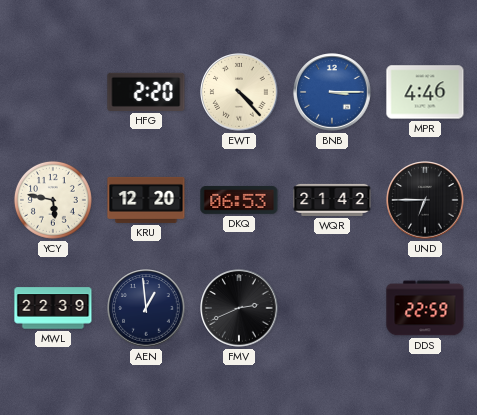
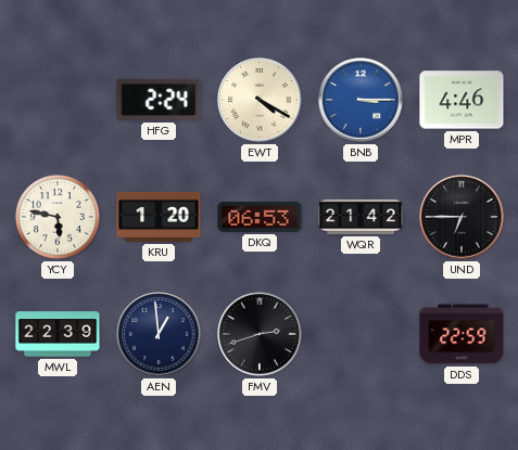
HFG: 2:20 -> 2:24
EWT: 4:23 -> 4:20
KRU: 12:20 -> 1:20
FMV: 2:41 -> 2:42
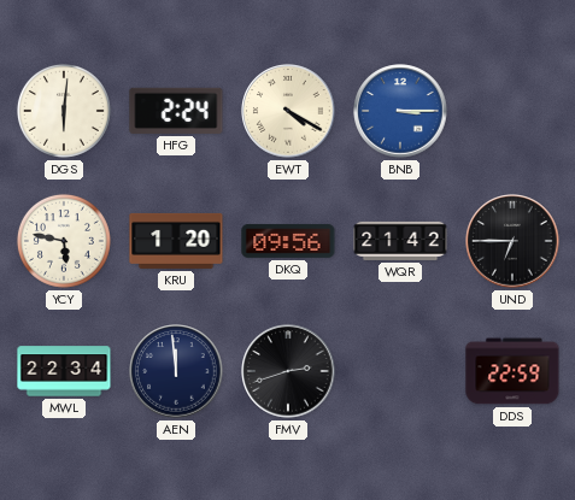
DGS: none -> 6:01
MPR: 4:46 -> none
DKQ: 06:53 -> 09:56
MWL: 22:39 -> 22:34
AEN: 12:59 -> 11:59
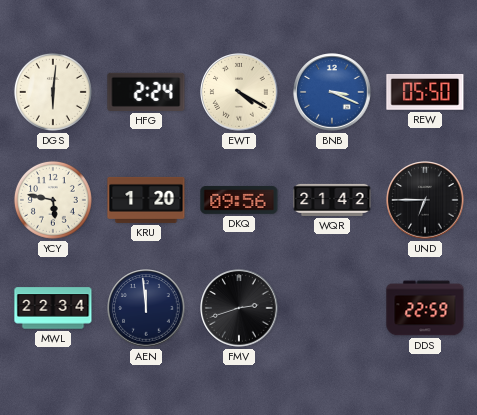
BNB: 3:15 -> 3:19
REW: none -> 05:50
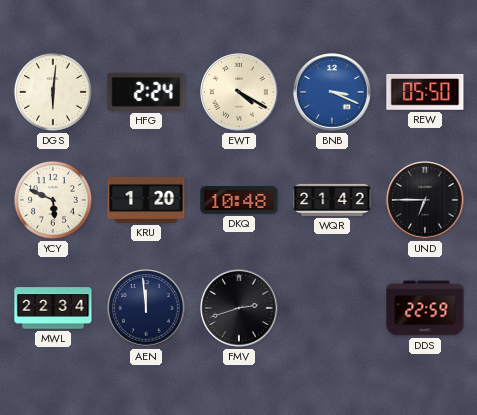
YCY: 5:47 -> 5:49
DKQ: 09:56 -> 10:48
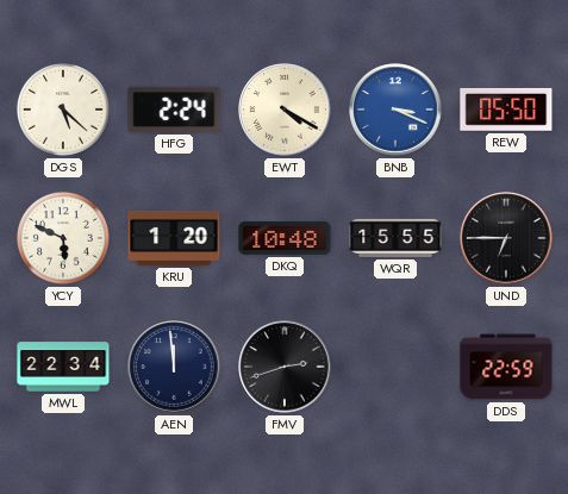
DGS: 6:01 -> 5:22
WQR: 21:42 -> 15:55
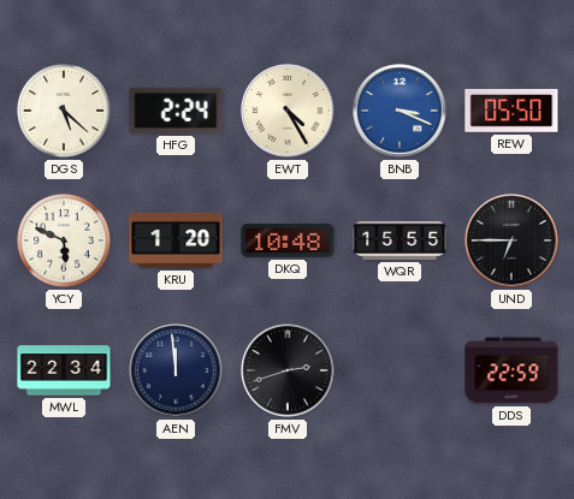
EWT: 4:20 -> 4:25
